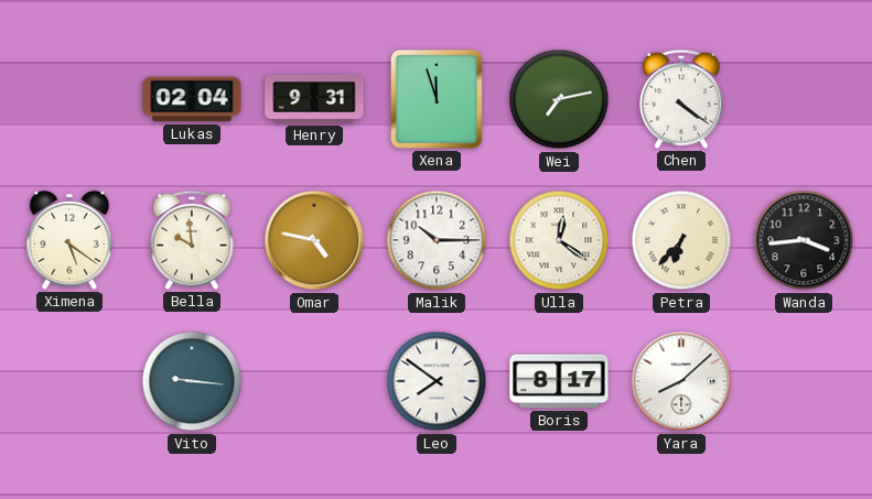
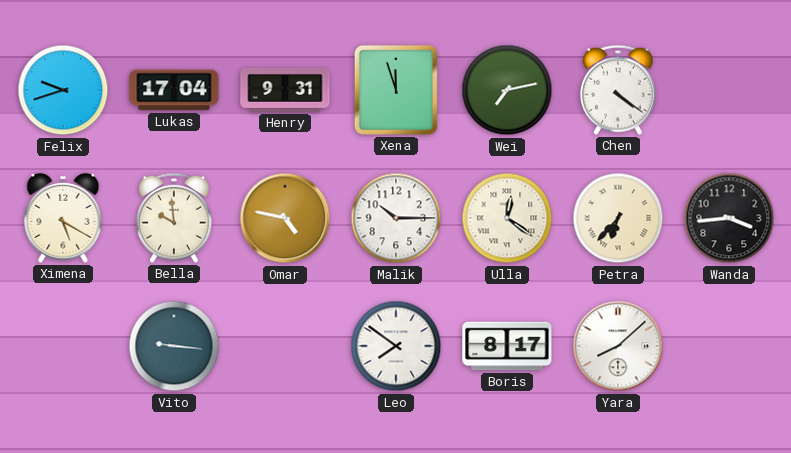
Felix: none -> 9:42
Lukas: 02:04 -> 17:04
Ximena: 5:21 -> 5:20
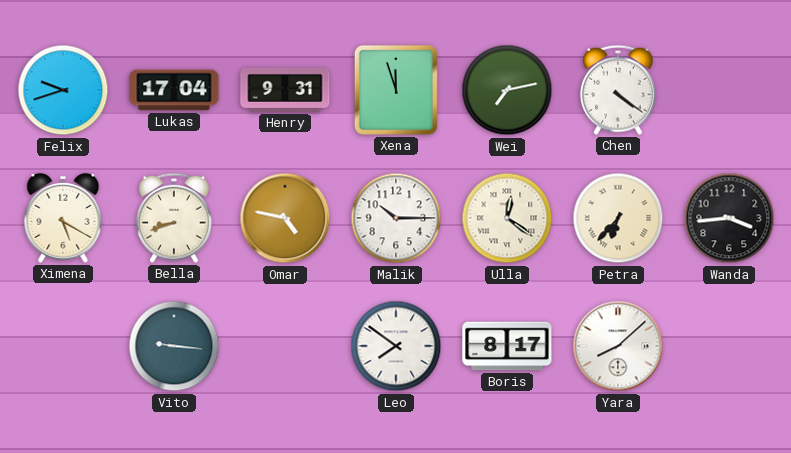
Bella: 9:59 -> 8:42
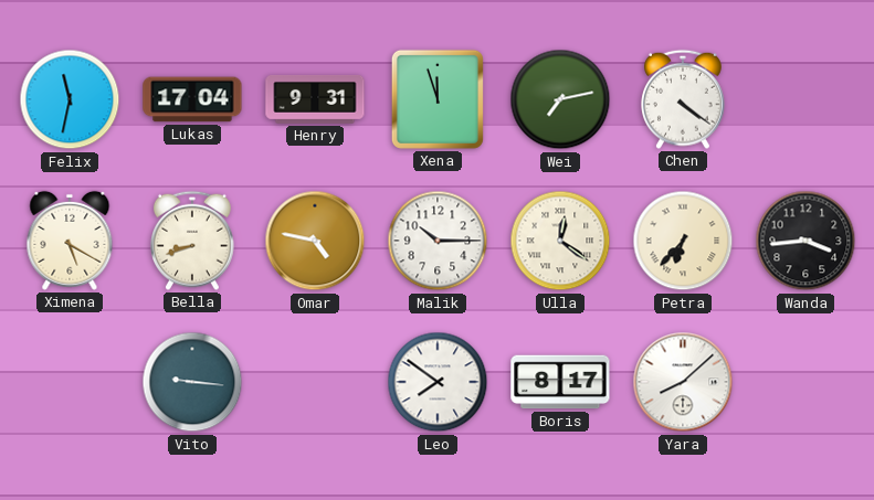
Felix: 9:42 -> 11:32
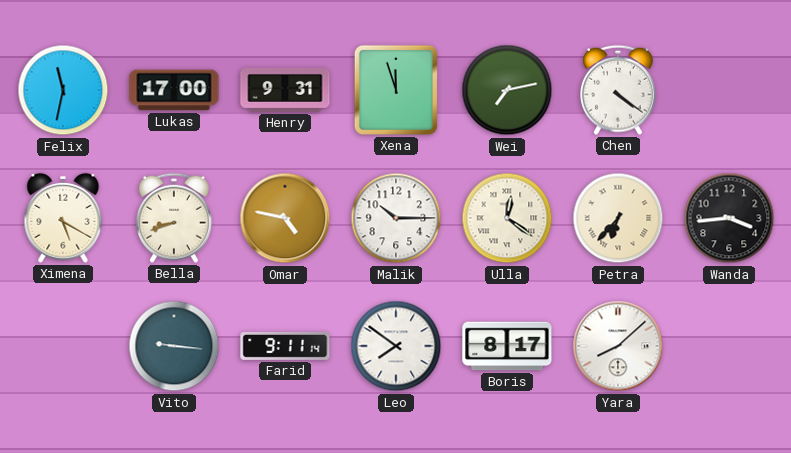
Lukas: 17:04 -> 17:00
Farid: none -> 9:11
